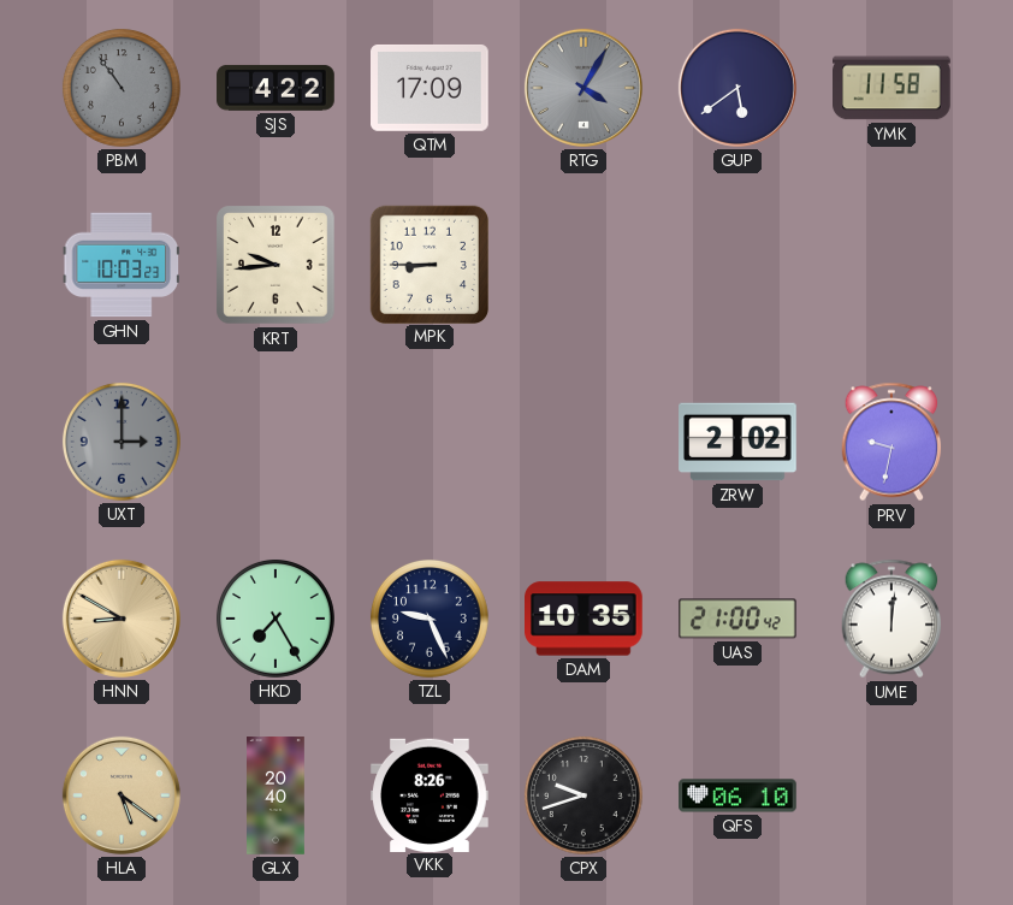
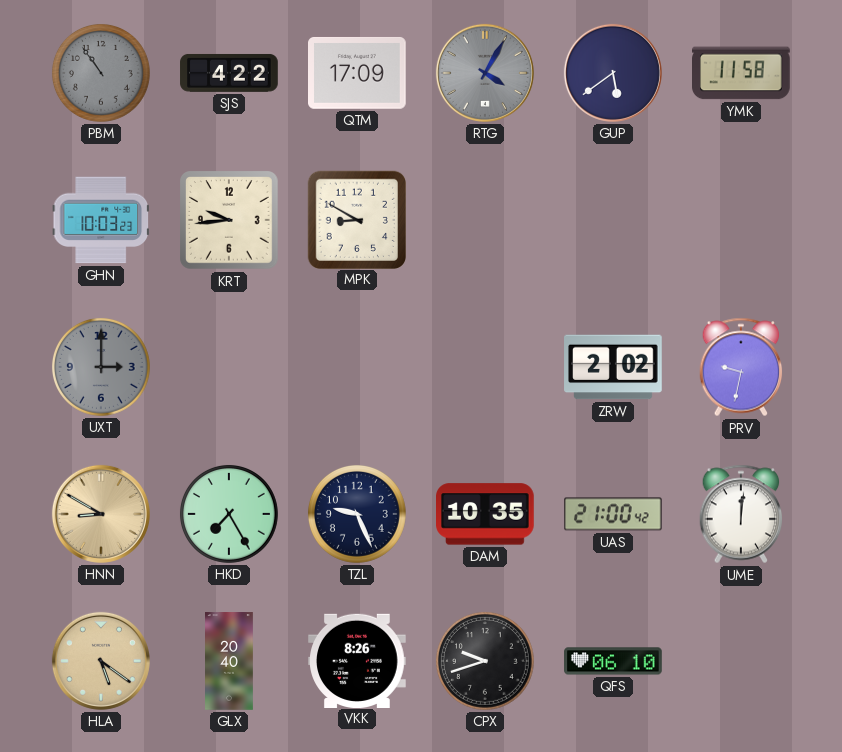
MPK: 8:45 -> 8:50
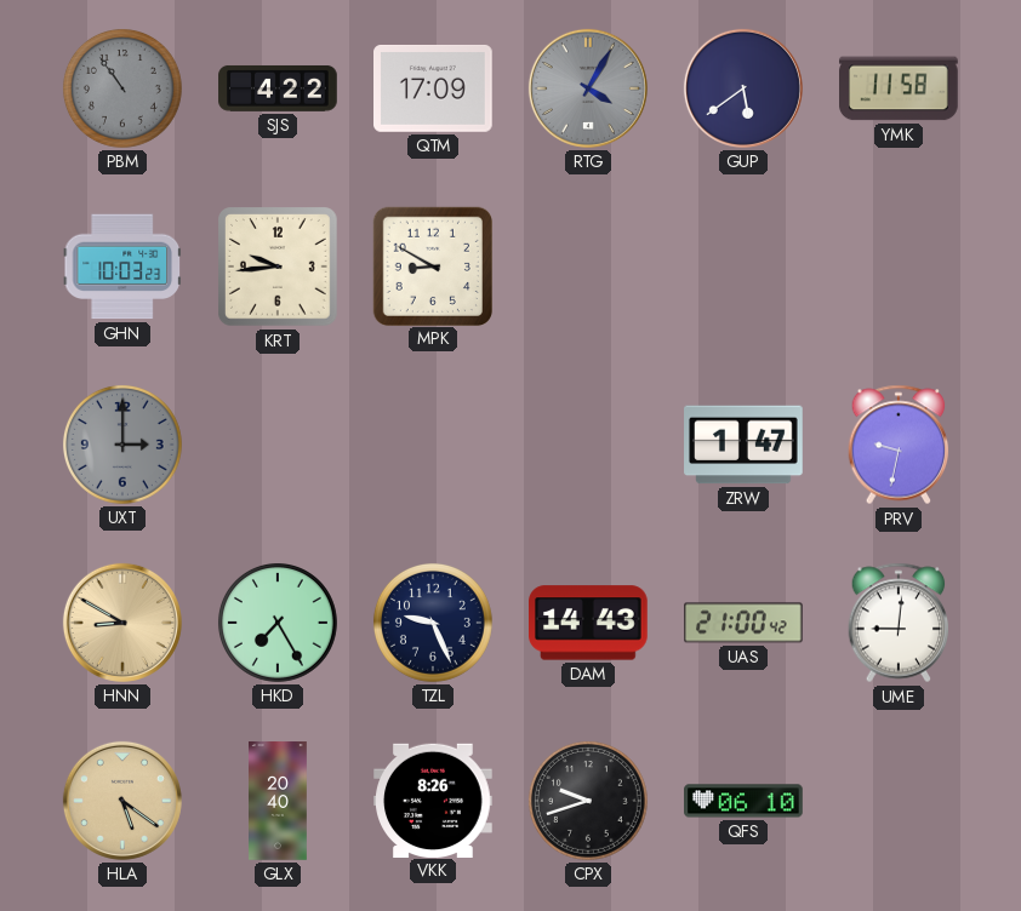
ZRW: 2:02 -> 1:47
DAM: 10:35 -> 14:43
UME: 12:01 -> 9:01
